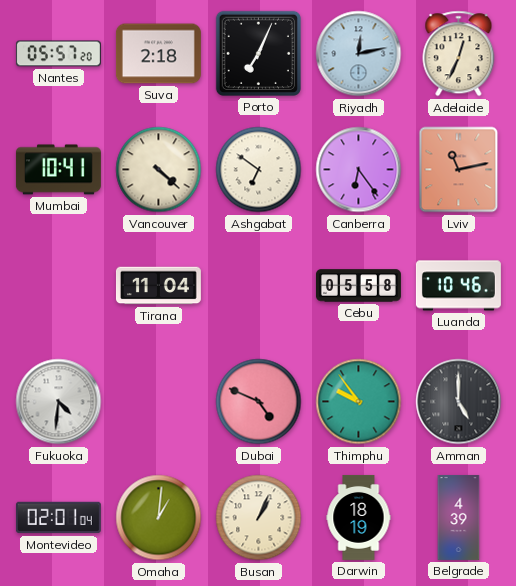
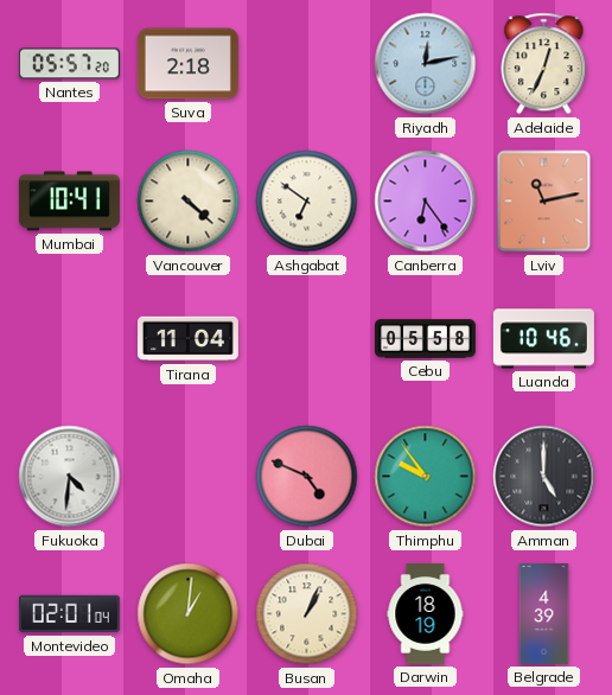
Porto: 7:04 -> none
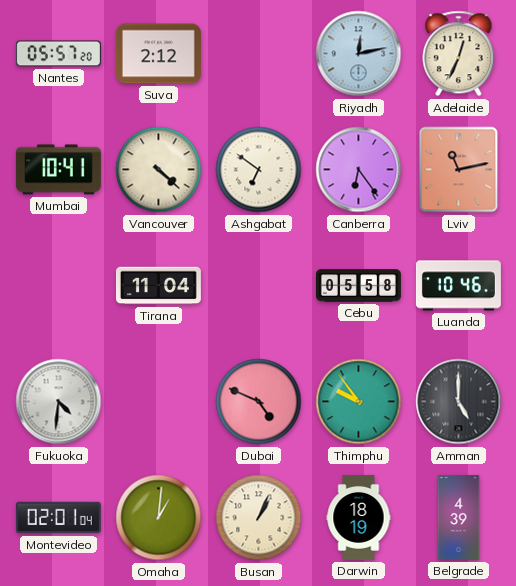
Suva: 2:18 -> 2:12
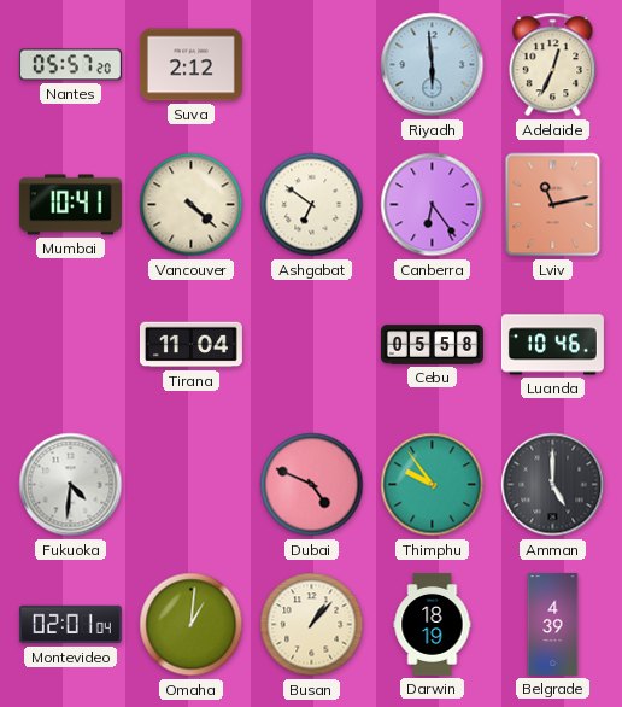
Riyadh: 12:13 -> 5:59
Busan: 1:04 -> 1:07
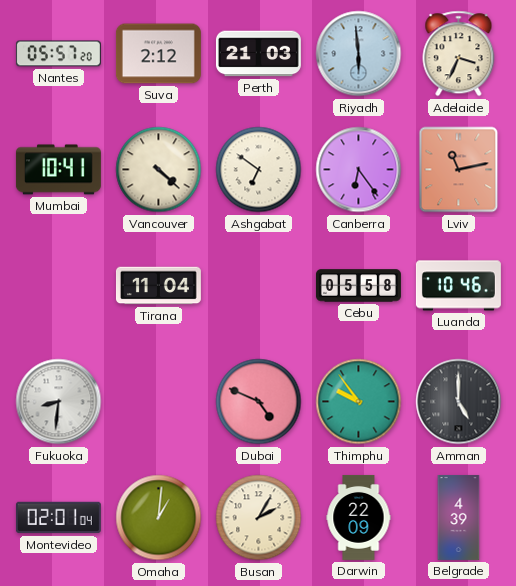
Perth: none -> 21:03
Adelaide: 12:34 -> 3:34
Fukuoka: 4:31 -> 8:31
Busan: 1:07 -> 2:05
Darwin: 18:19 -> 22:09
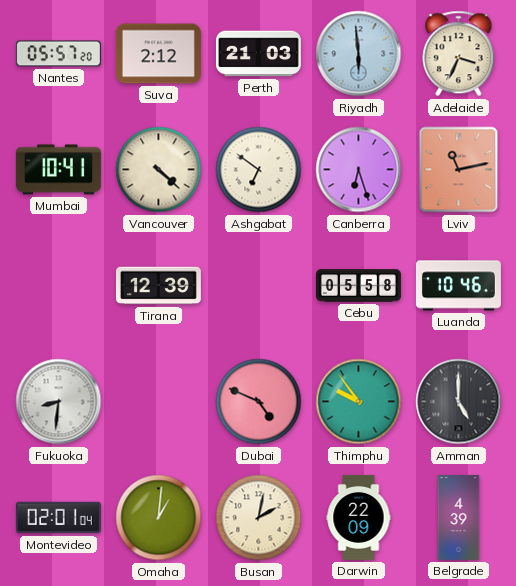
Canberra: 6:24 -> 6:27
Tirana: 11:04 -> 12:39
Busan: 2:05 -> 2:02
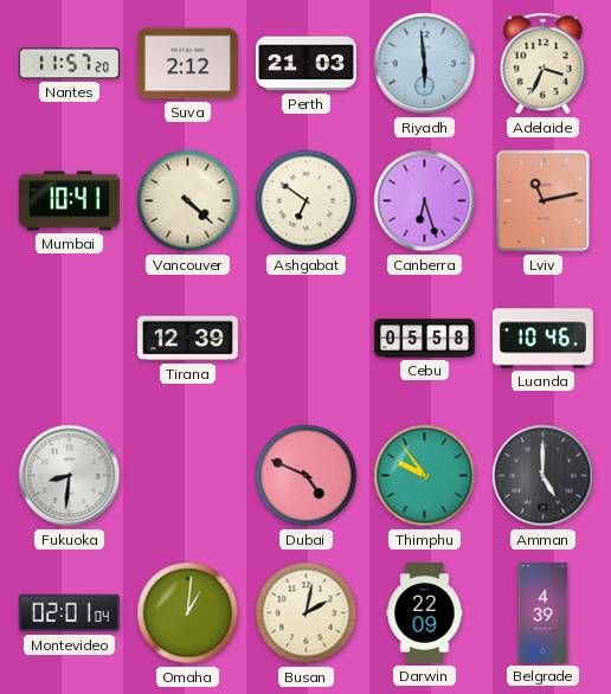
Nantes: 05:57 -> 11:57
